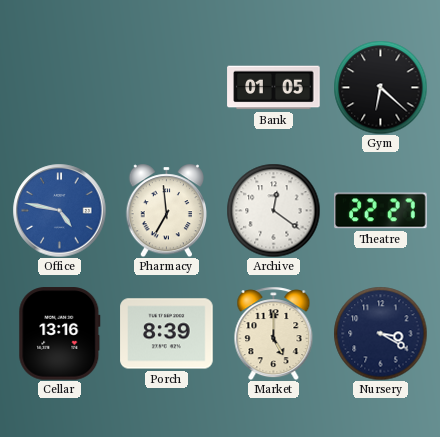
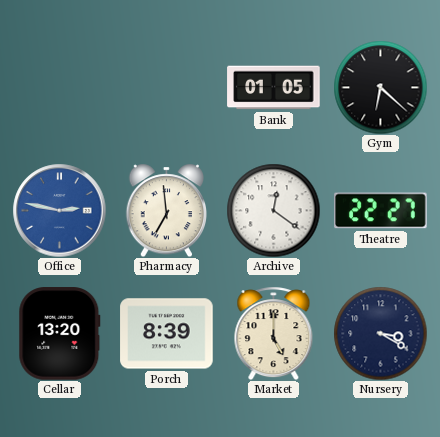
Office: 4:47 -> 2:47
Cellar: 13:16 -> 13:20
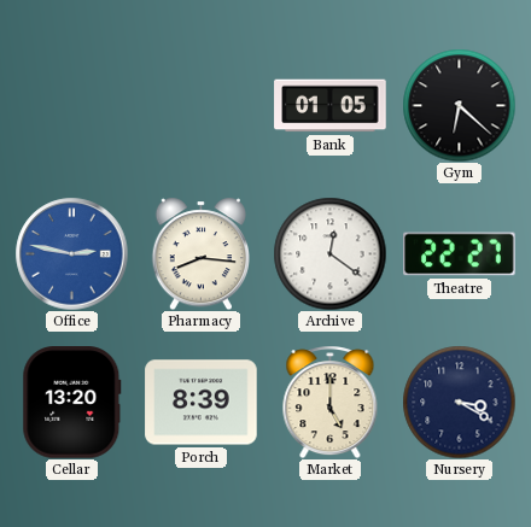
Pharmacy: 6:59 -> 8:16
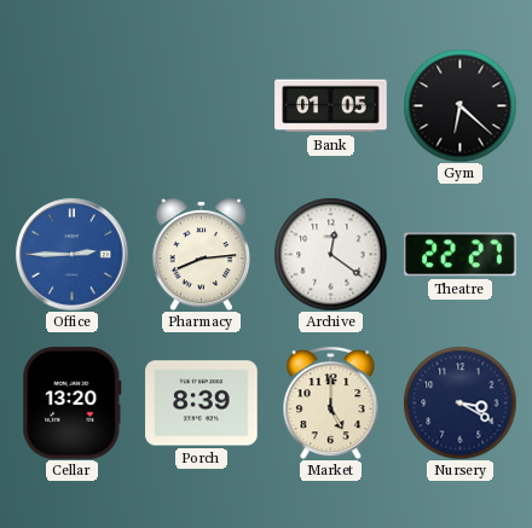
Office: 2:47 -> 2:45
Pharmacy: 8:16 -> 8:14
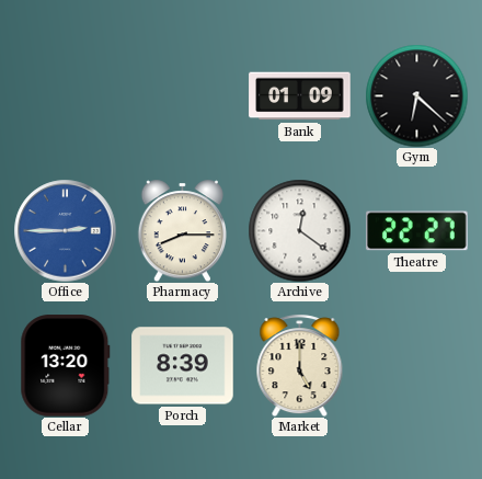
Bank: 01:05 -> 01:09
Pharmacy: 8:14 -> 8:15
Nursery: 3:20 -> none
